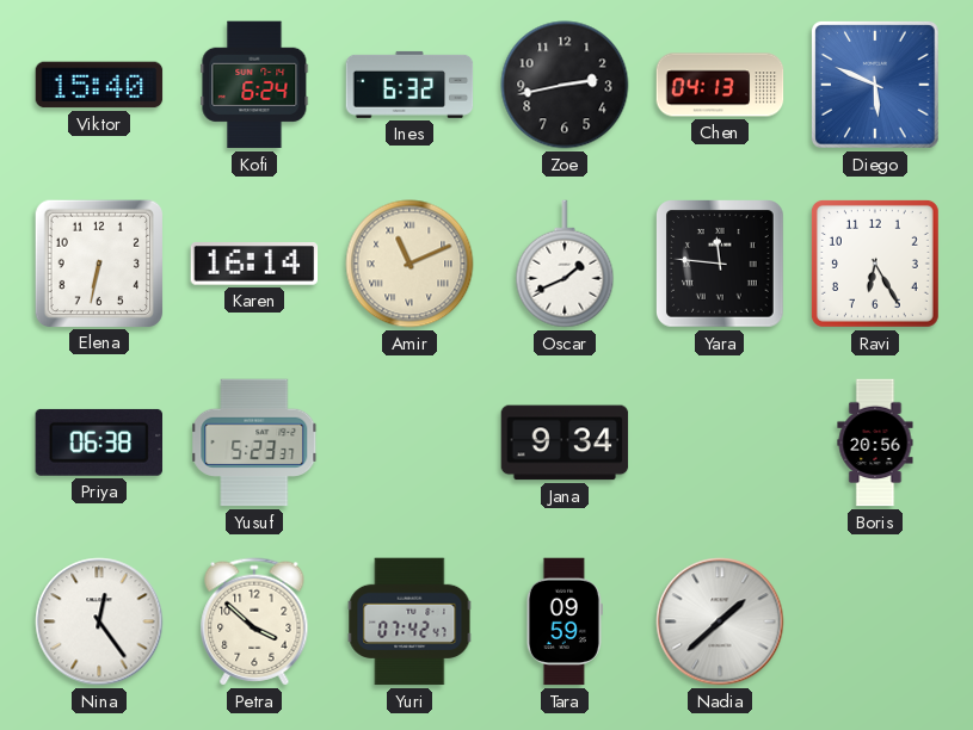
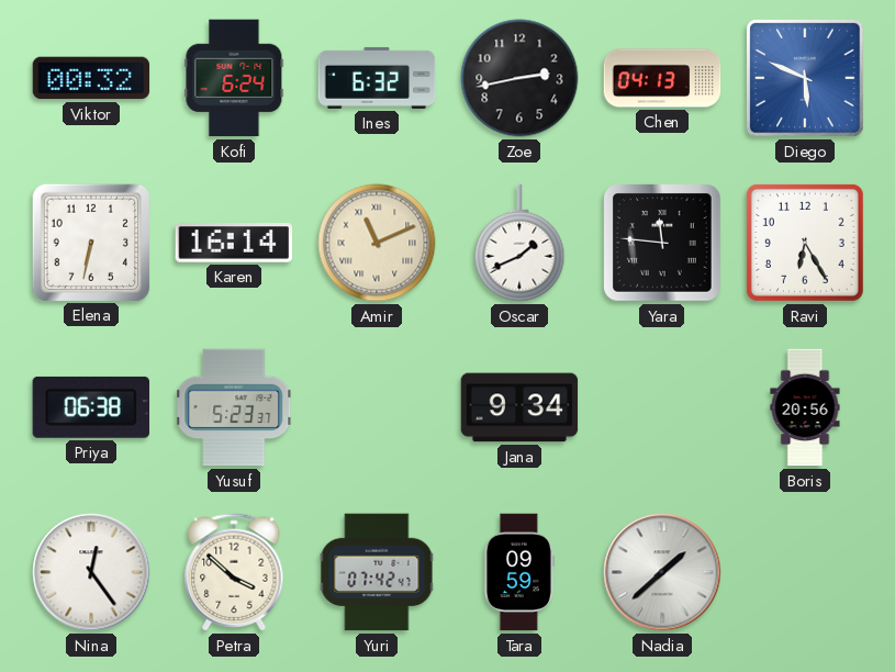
Viktor: 15:40 -> 00:32
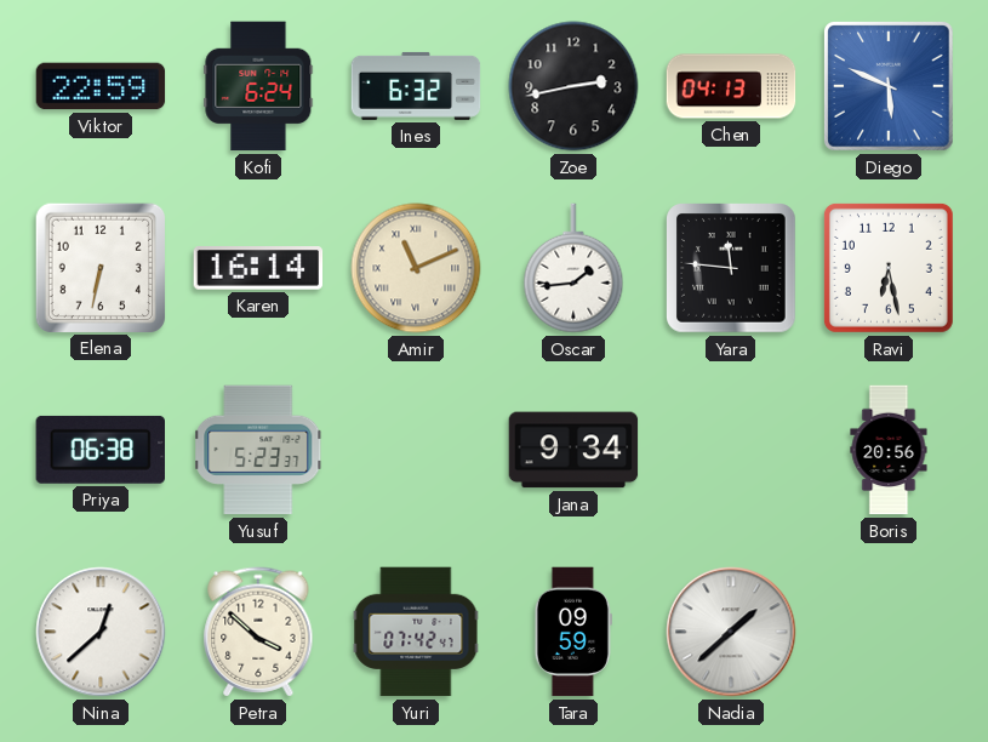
Viktor: 00:32 -> 22:59
Oscar: 1:41 -> 1:44
Ravi: 6:25 -> 6:28
Nina: 12:24 -> 12:38
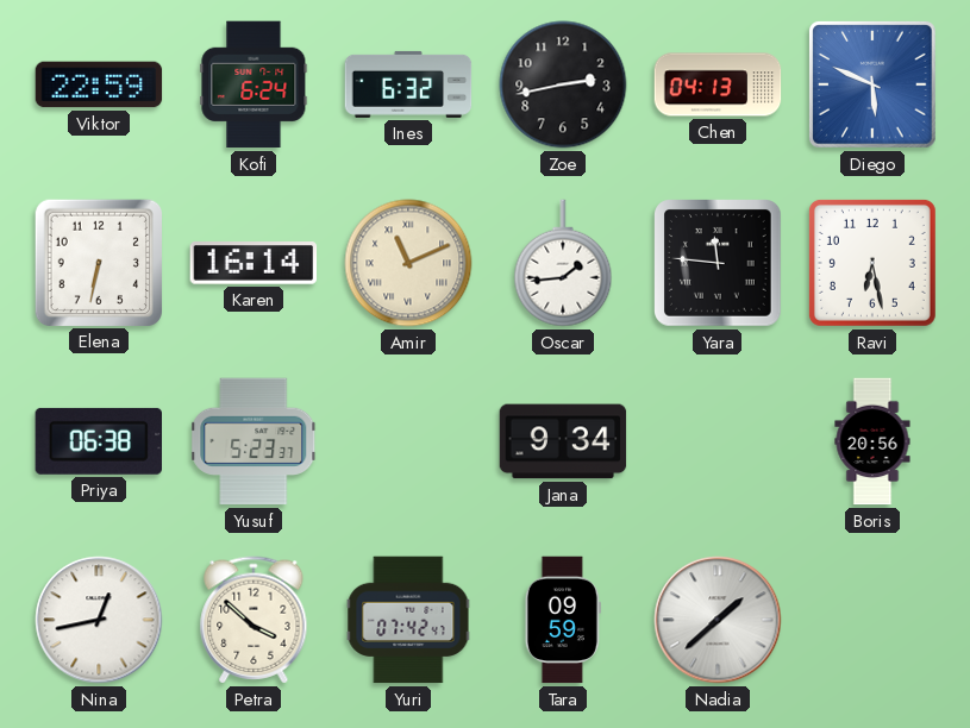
Nina: 12:38 -> 12:43
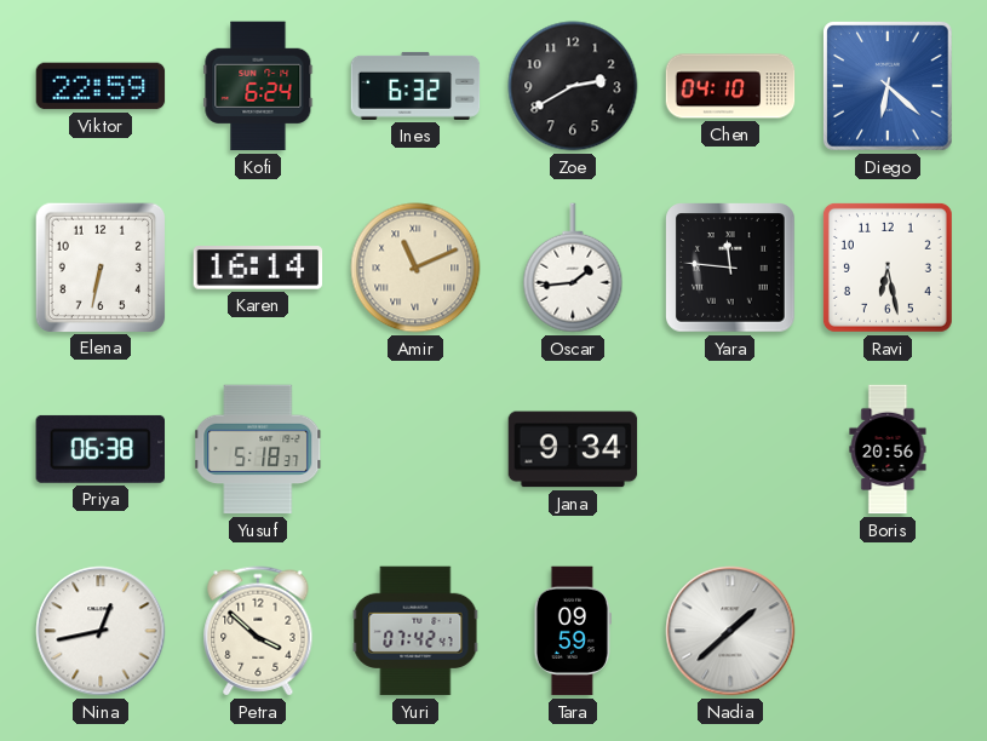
Zoe: 2:43 -> 2:40
Chen: 04:13 -> 04:10
Diego: 5:49 -> 6:22
Yusuf: 5:23 -> 5:18
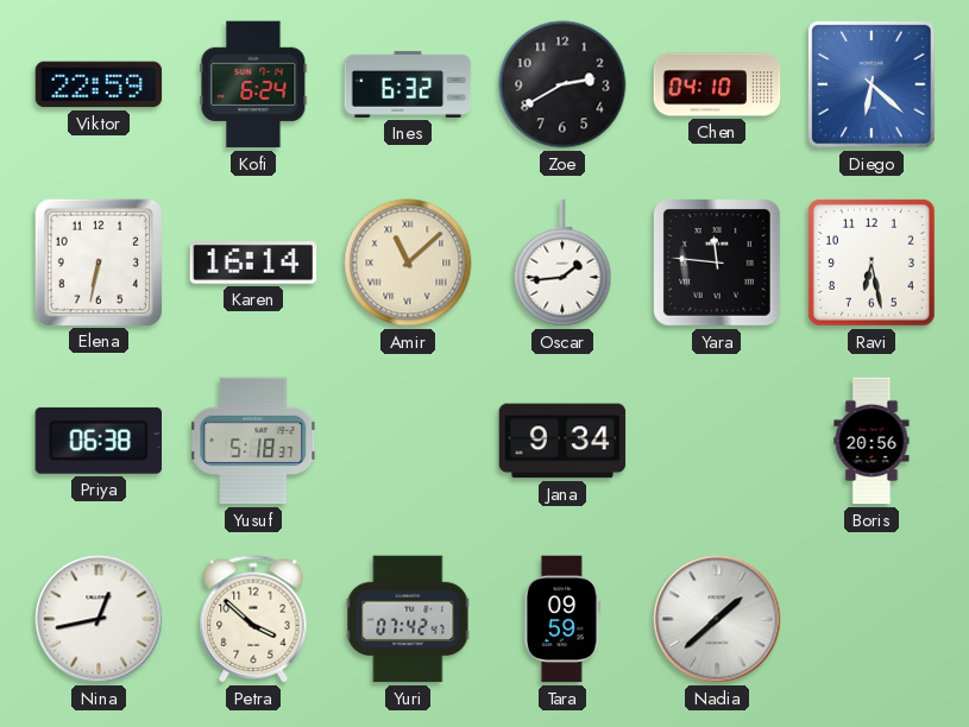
Amir: 11:11 -> 11:08
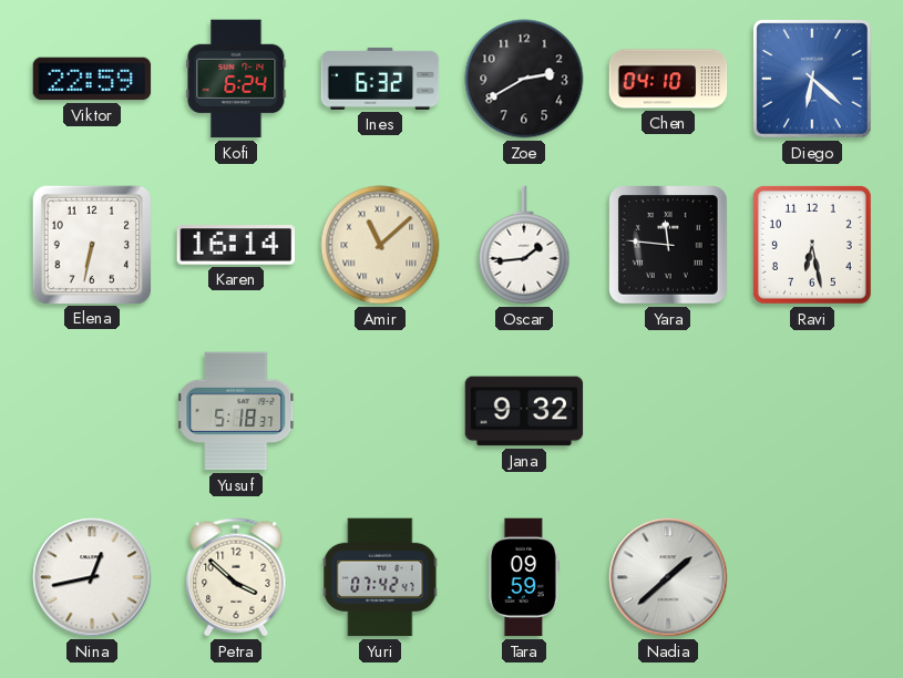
Priya: 06:38 -> none
Jana: 9:34 -> 9:32
Boris: 20:56 -> none
